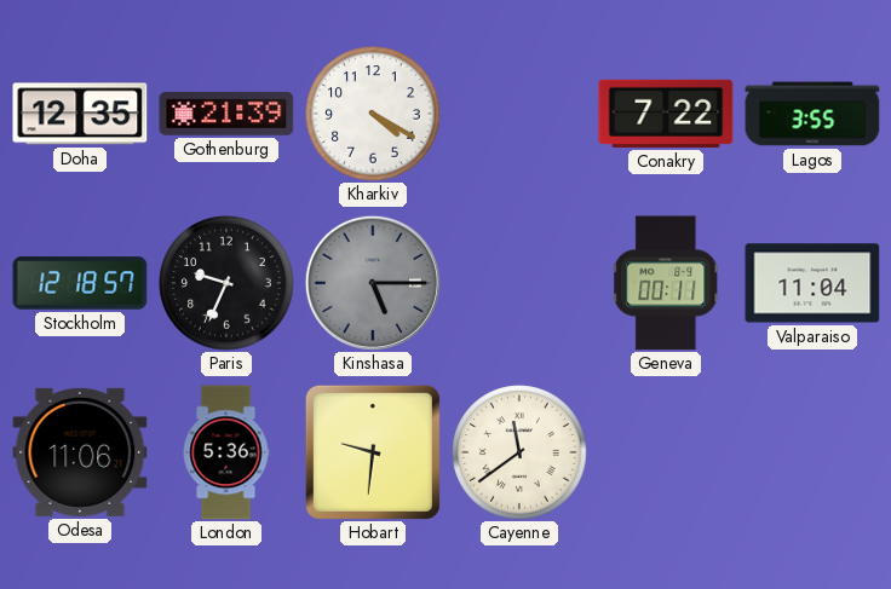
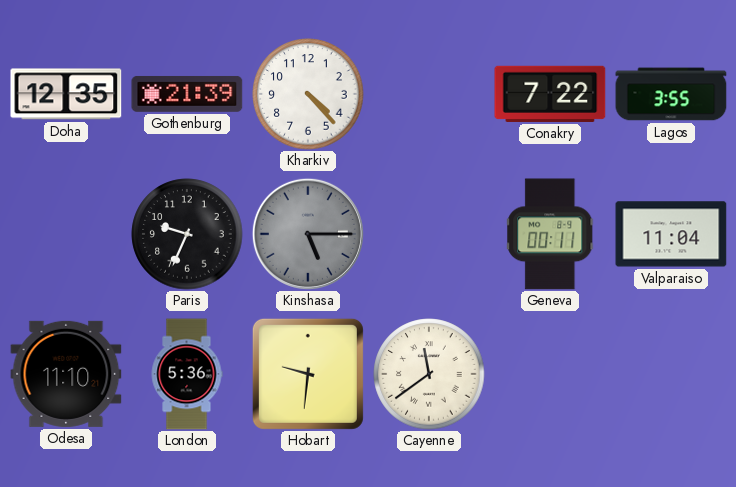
Kharkiv: 4:20 -> 4:23
Stockholm: 12:18 -> none
Odesa: 11:06 -> 11:10
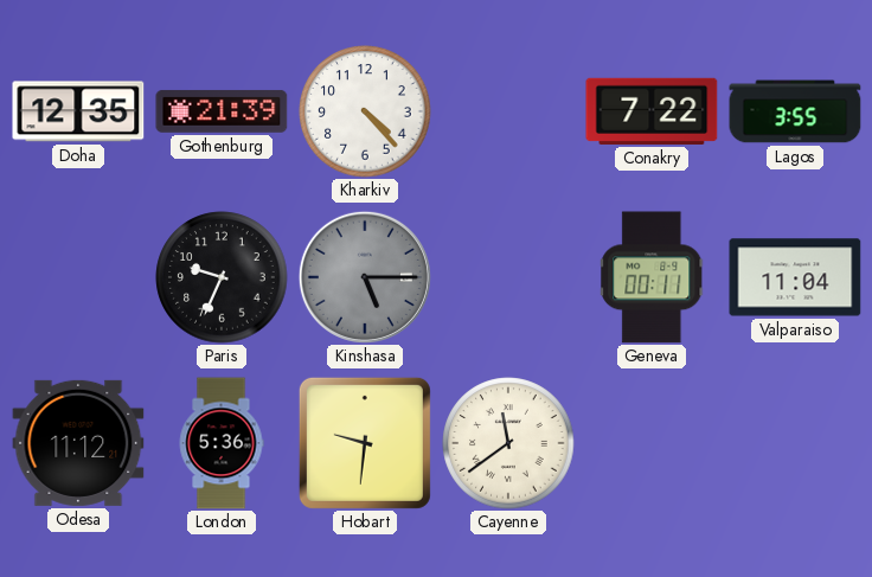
Odesa: 11:10 -> 11:12
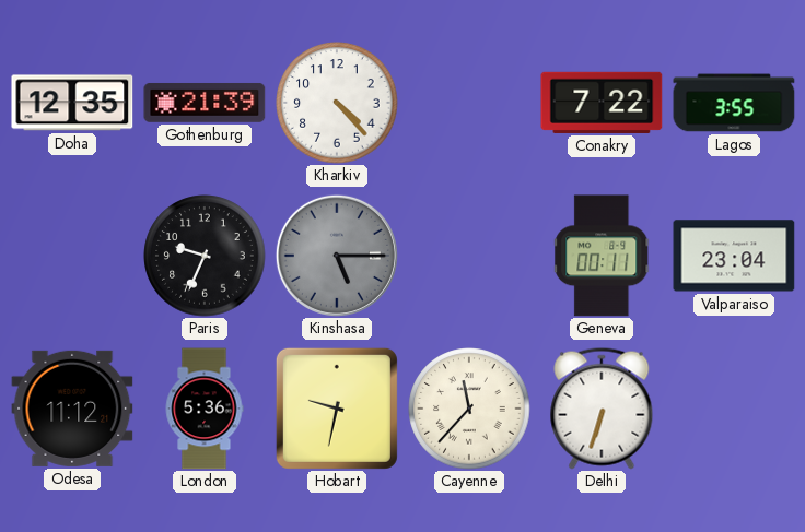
Valparaiso: 11:04 -> 23:04
Hobart: 9:31 -> 9:32
Cayenne: 11:39 -> 11:37
Delhi: none -> 6:33
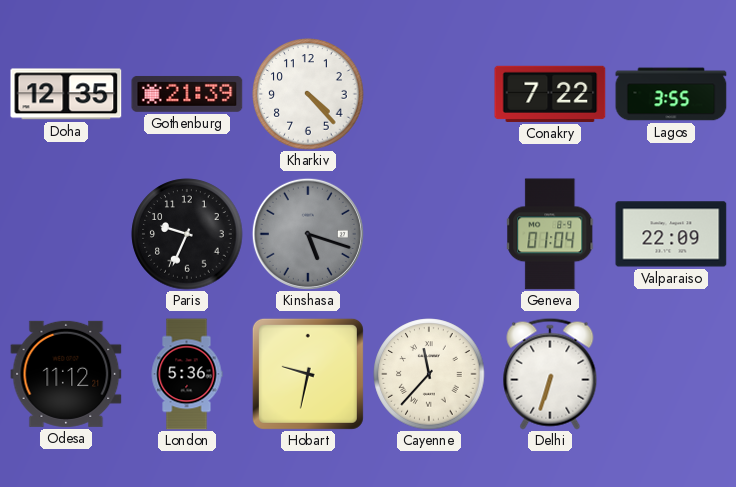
Kinshasa: 5:15 -> 5:18
Geneva: 00:11 -> 01:04
Valparaiso: 23:04 -> 22:09
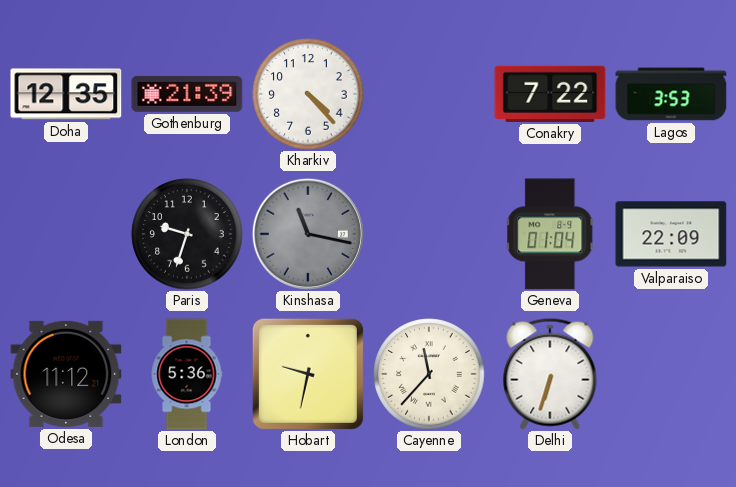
Lagos: 3:55 -> 3:53
Paris: 9:34 -> 9:33
Kinshasa: 5:18 -> 11:17
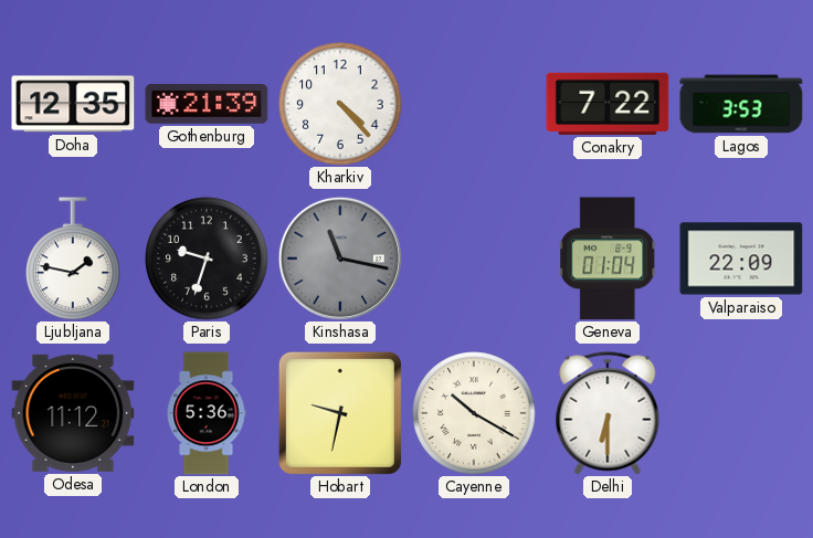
Ljubljana: none -> 1:47
Cayenne: 11:37 -> 10:20
Delhi: 6:33 -> 6:30
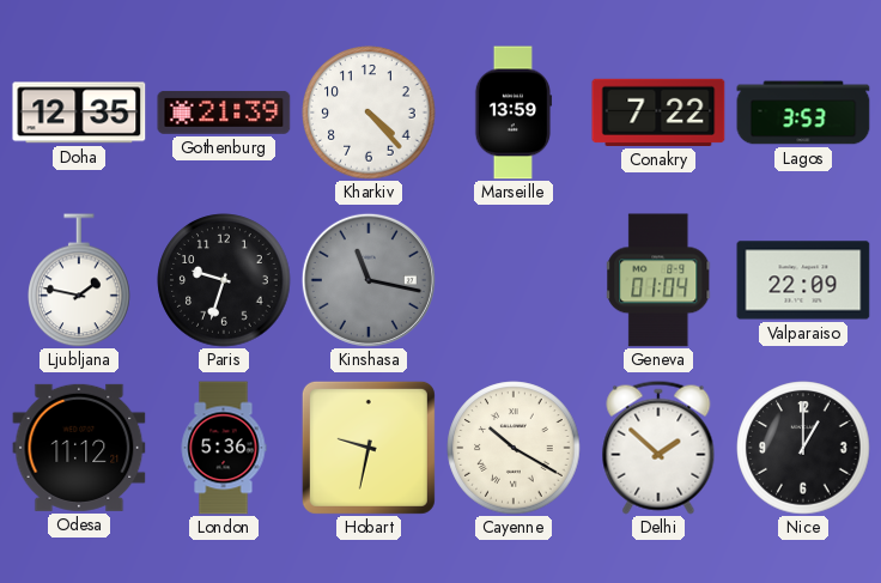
Marseille: none -> 13:59
Delhi: 6:30 -> 1:52
Nice: none -> 1:00
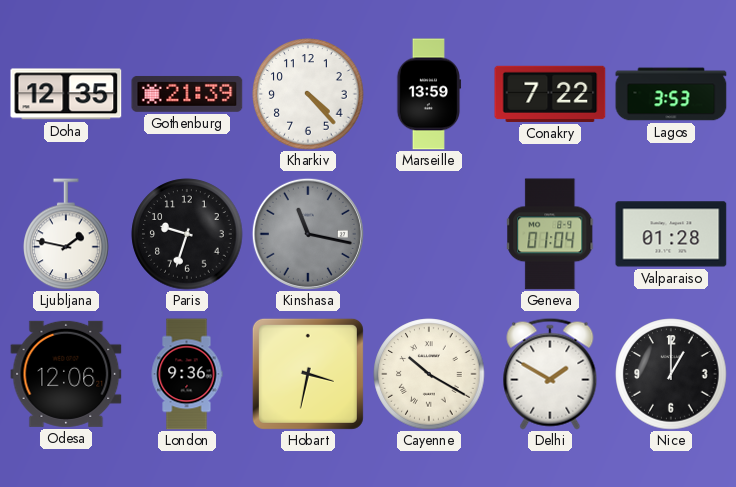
Valparaiso: 22:09 -> 01:28
Odesa: 11:12 -> 12:06
London: 5:36 -> 9:36
Hobart: 9:32 -> 3:32
Delhi: 1:52 -> 1:50
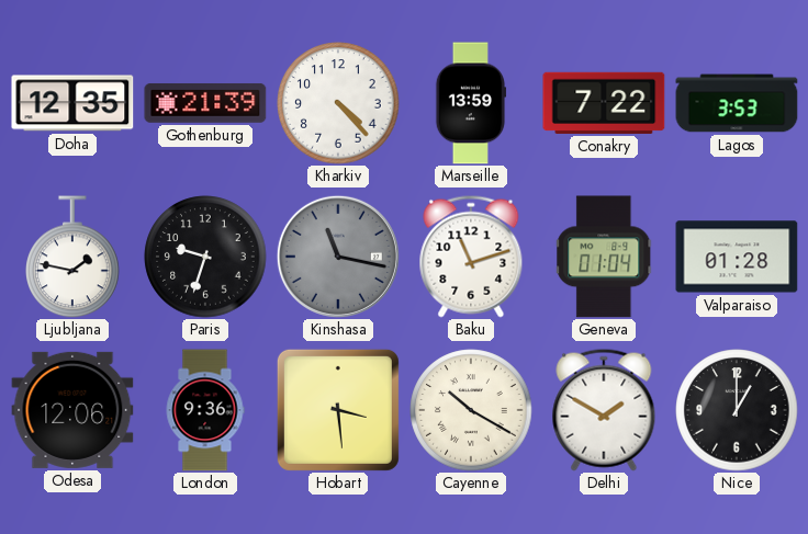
Baku: none -> 11:12
Hobart: 3:32 -> 3:29
